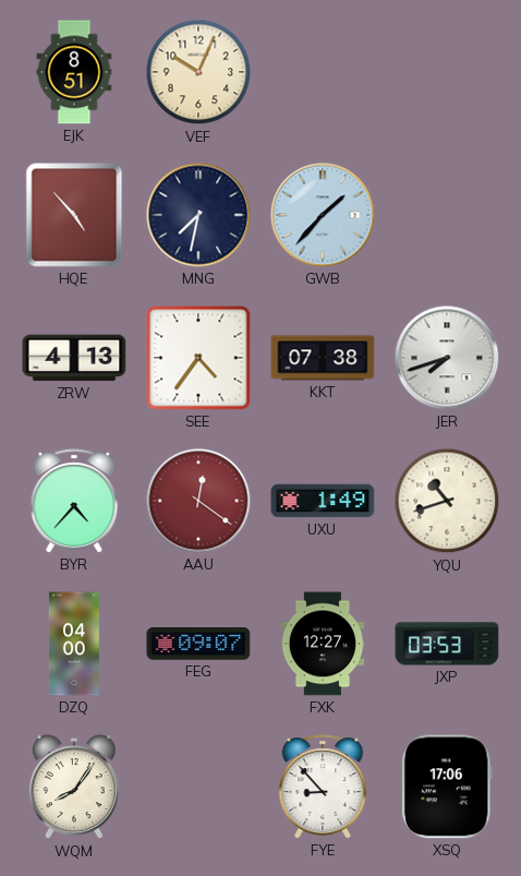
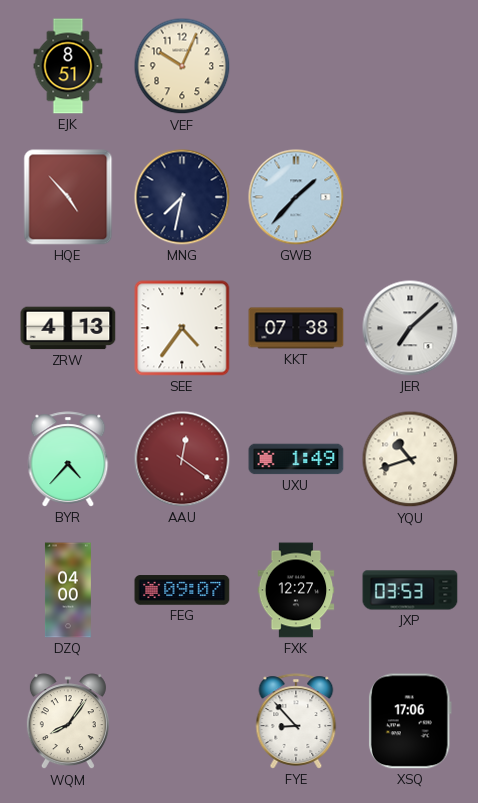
JER: 7:42 -> 7:08
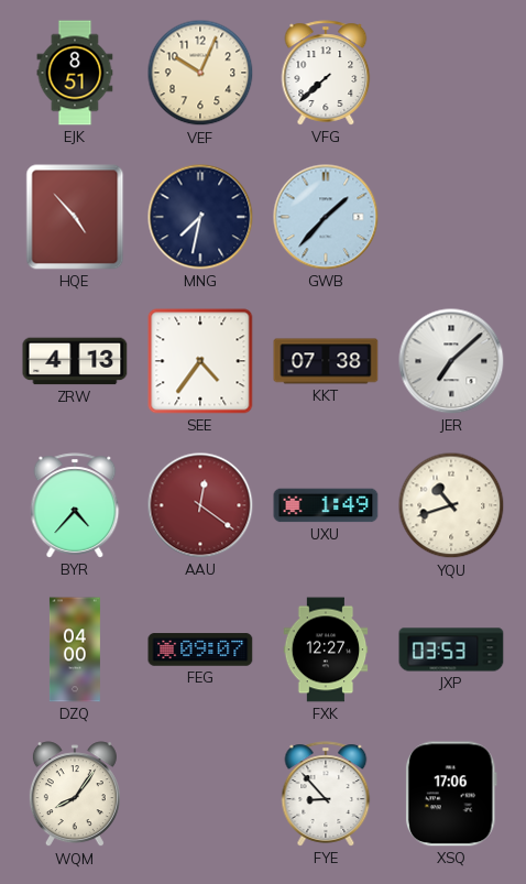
VFG: none -> 7:38
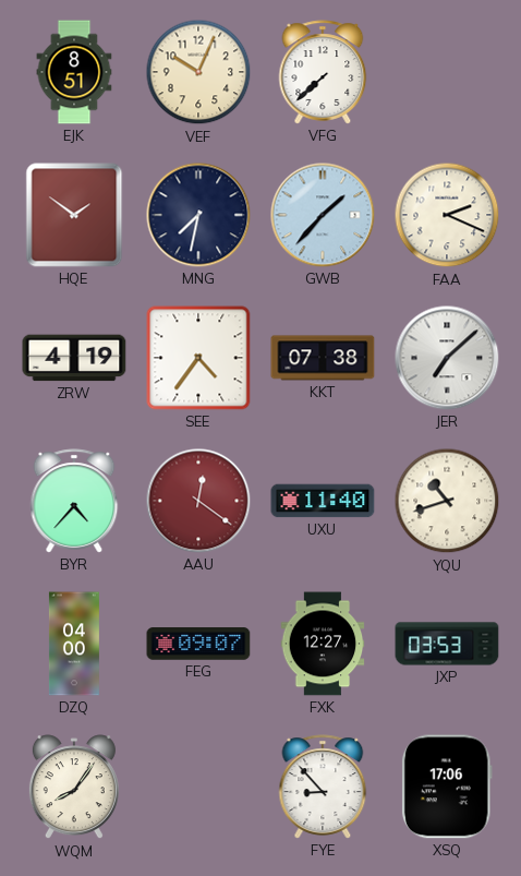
HQE: 4:53 -> 1:51
FAA: none -> 2:19
ZRW: 4:13 -> 4:19
UXU: 1:49 -> 11:40
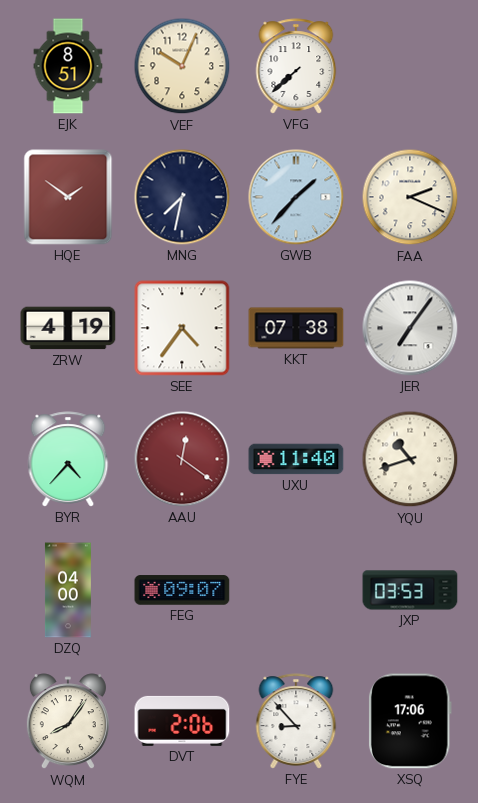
JER: 7:08 -> 7:06
FXK: 12:27 -> none
DVT: none -> 2:06
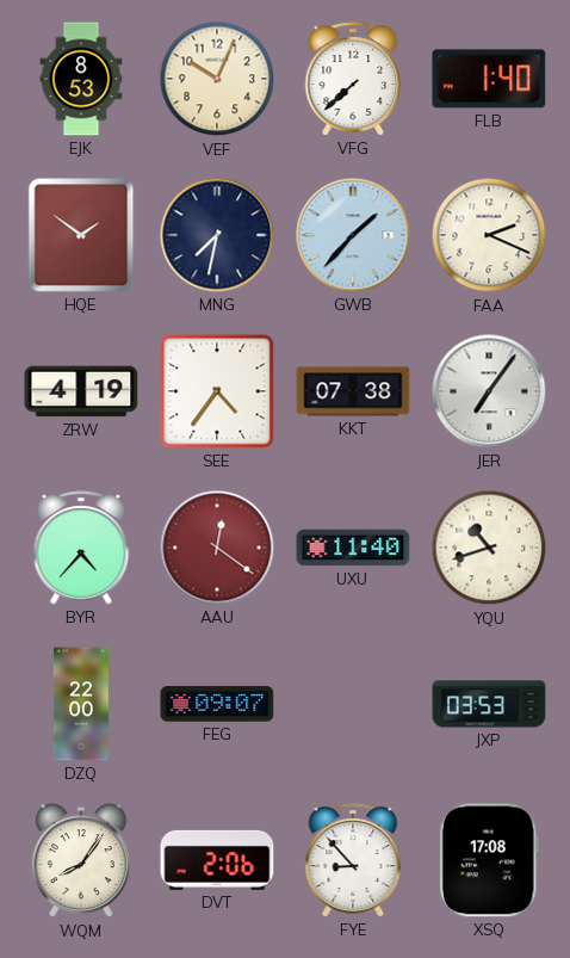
EJK: 8:51 -> 8:53
FLB: none -> 1:40
DZQ: 04:00 -> 22:00
XSQ: 17:06 -> 17:08
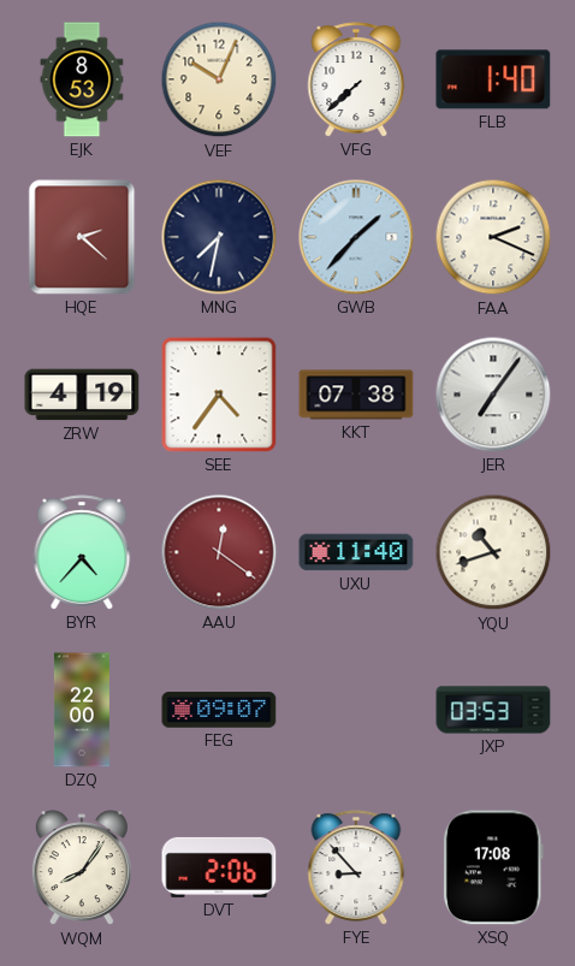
HQE: 1:51 -> 2:22
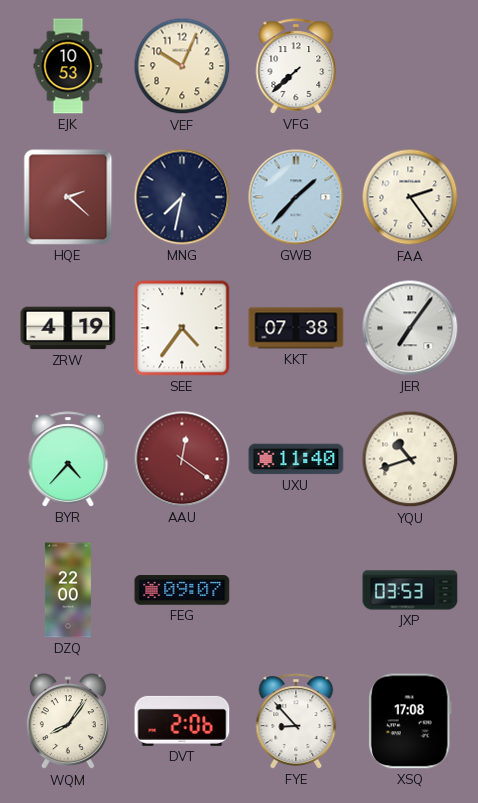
EJK: 8:53 -> 10:53
FLB: 1:40 -> none
FAA: 2:19 -> 2:24
